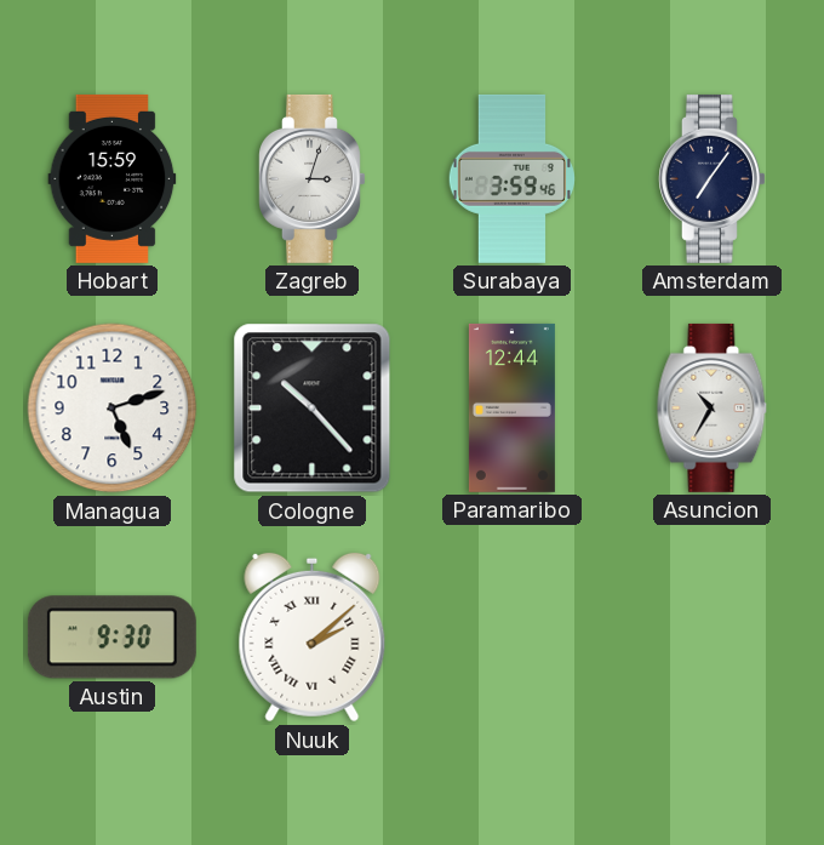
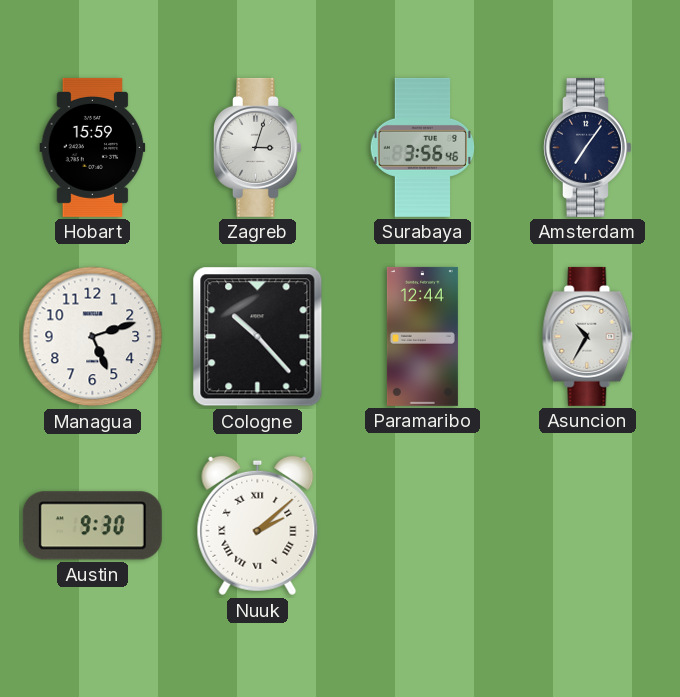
Surabaya: 3:59 -> 3:56
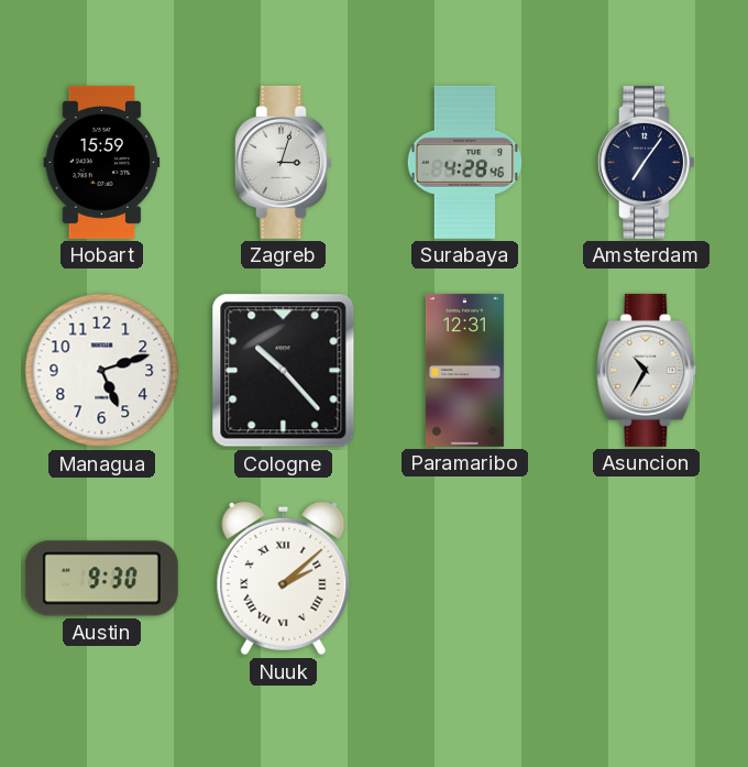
Surabaya: 3:56 -> 4:28
Paramaribo: 12:44 -> 12:31
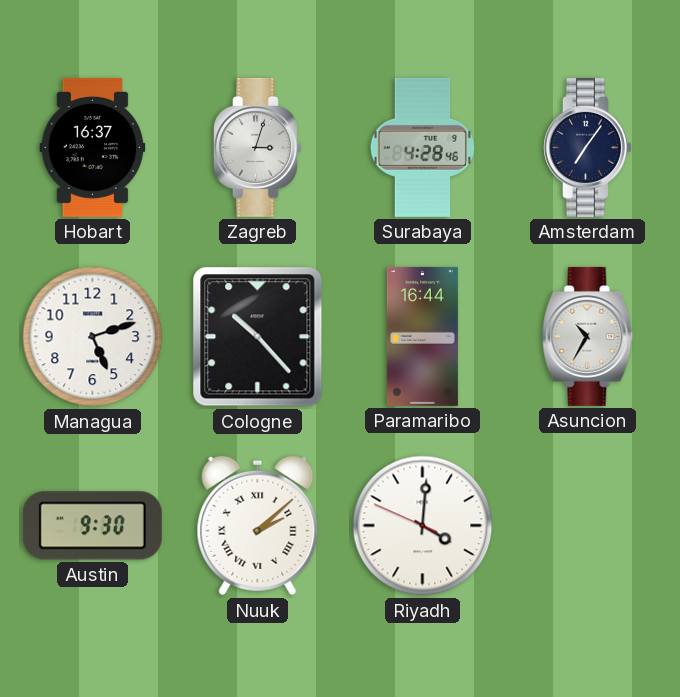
Hobart: 15:59 -> 16:37
Paramaribo: 12:31 -> 16:44
Riyadh: none -> 4:00
